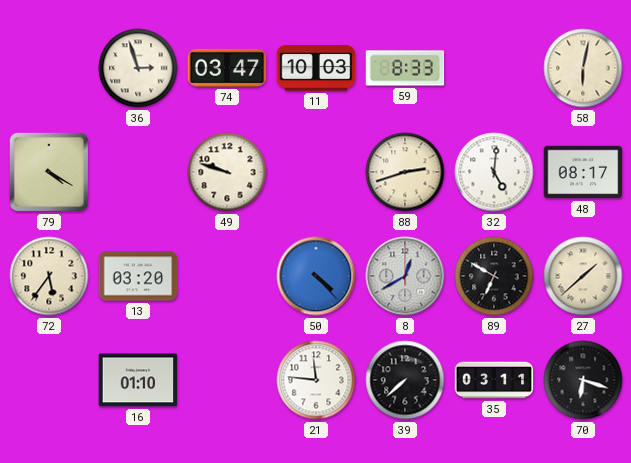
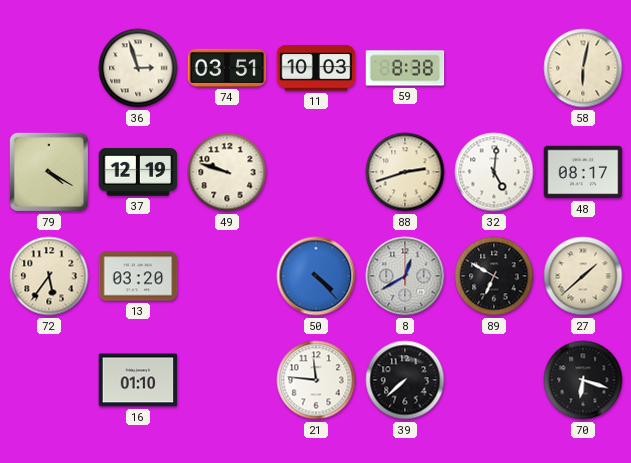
74: 03:47 -> 03:51
59: 8:33 -> 8:38
37: none -> 12:19
35: 03:11 -> none
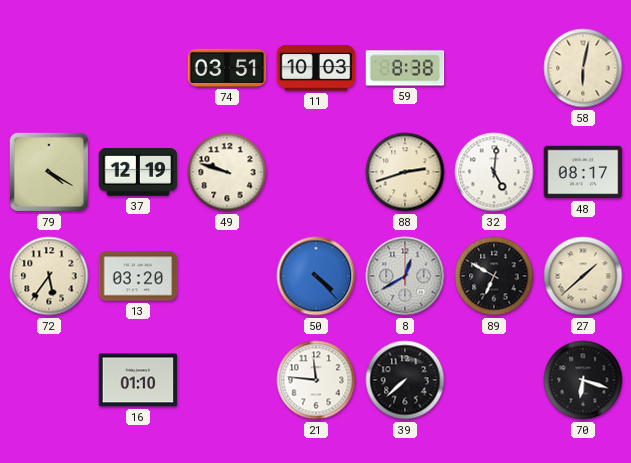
36: 2:57 -> none
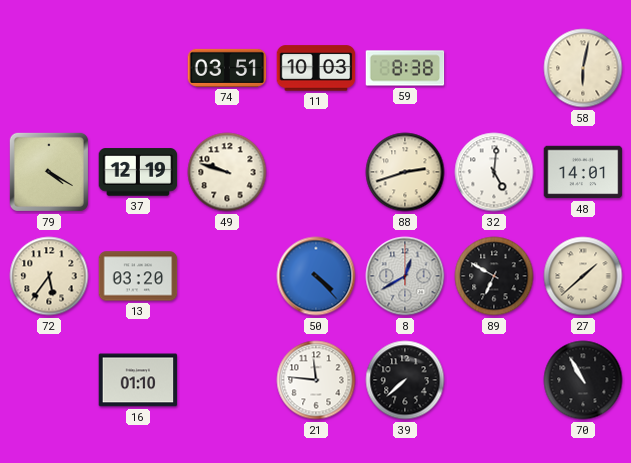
48: 08:17 -> 14:01
70: 6:18 -> 10:55
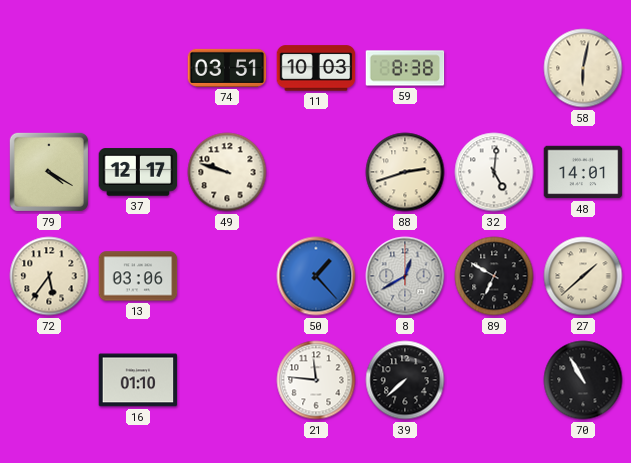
37: 12:19 -> 12:17
13: 03:20 -> 03:06
50: 4:23 -> 1:23
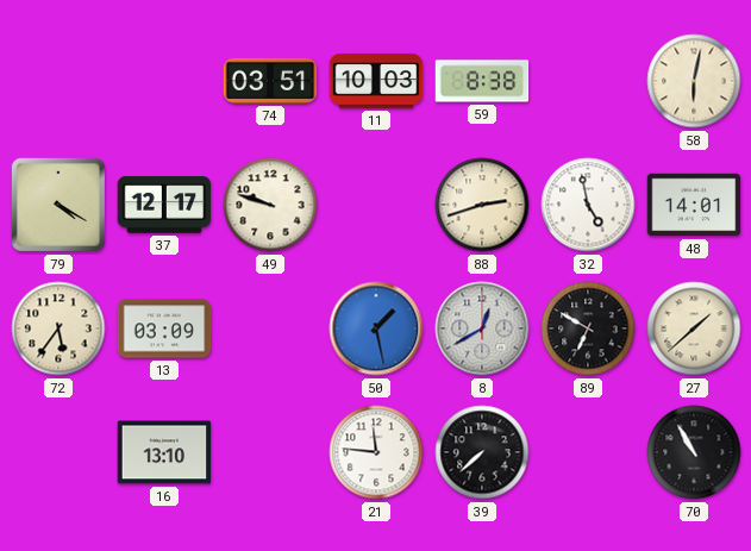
32: 5:01 -> 4:58
13: 03:06 -> 03:09
50: 1:23 -> 1:28
16: 01:10 -> 13:10
